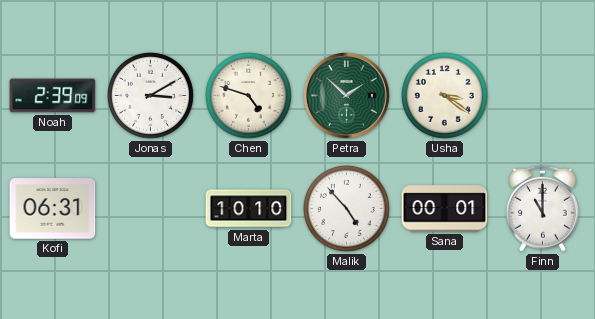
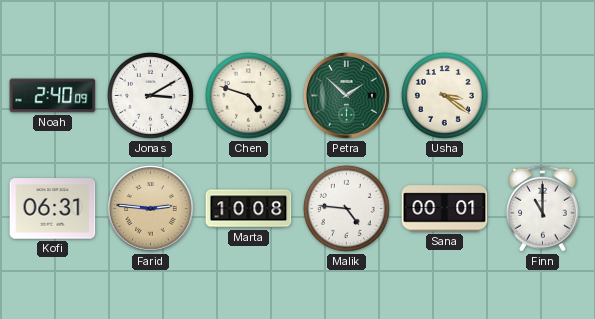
Noah: 2:39 -> 2:40
Farid: none -> 2:46
Marta: 10:10 -> 10:08
Malik: 4:53 -> 4:46
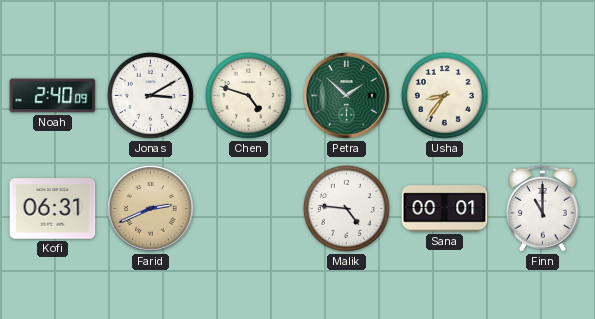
Usha: 3:21 -> 8:36
Farid: 2:46 -> 2:41
Marta: 10:08 -> none
